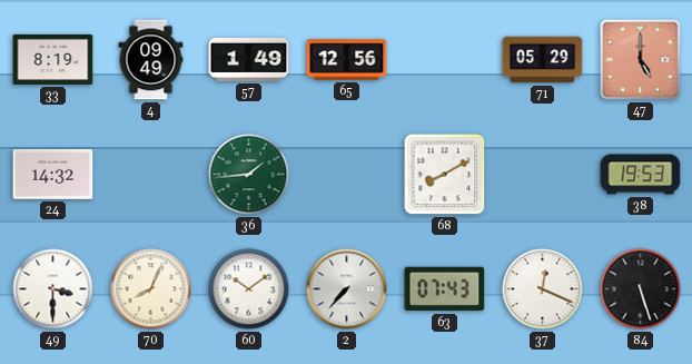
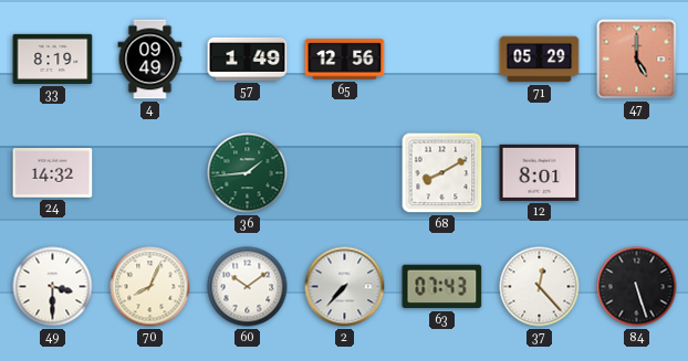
12: none -> 8:01
38: 19:53 -> none
37: 12:19 -> 12:23
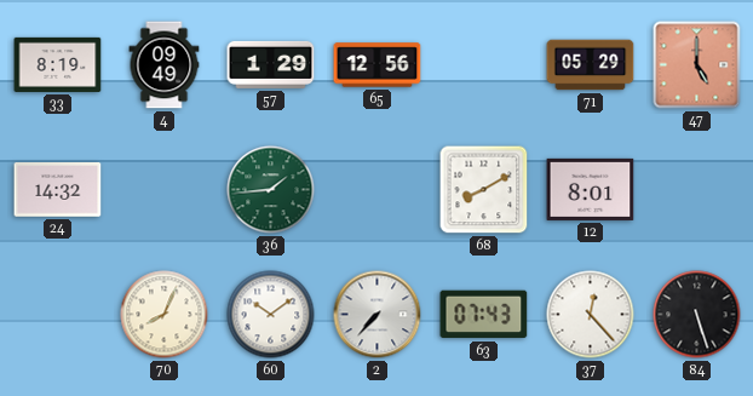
57: 1:49 -> 1:29
49: 3:30 -> none
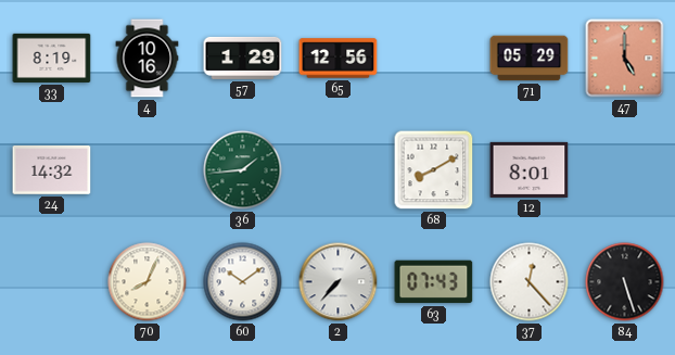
4: 09:49 -> 10:16
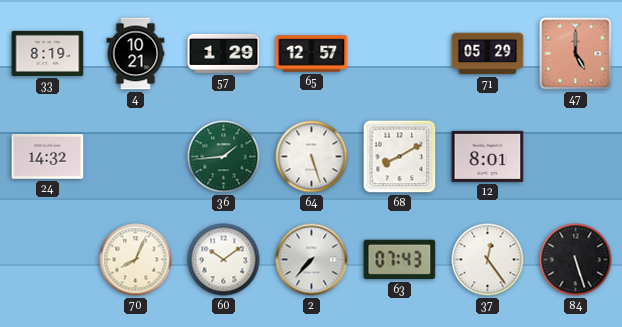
4: 10:16 -> 10:21
65: 12:56 -> 12:57
64: none -> 5:27
37: 12:23 -> 12:24
